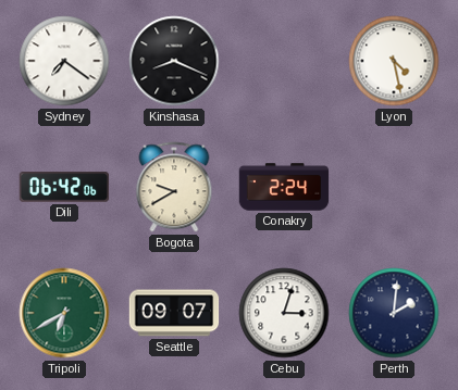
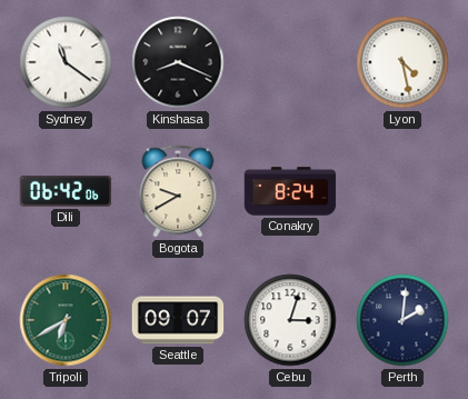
Sydney: 7:21 -> 11:21
Conakry: 2:24 -> 8:24
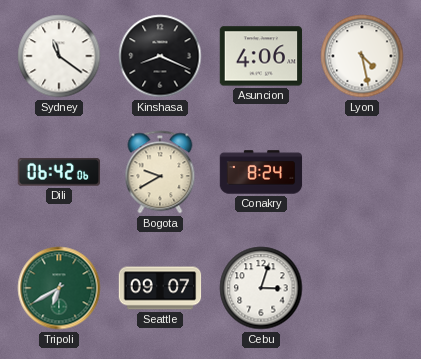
Asuncion: none -> 4:06
Perth: 2:01 -> none
